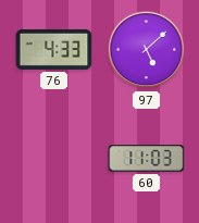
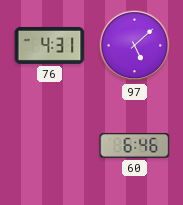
76: 4:33 -> 4:31
60: 11:03 -> 6:46
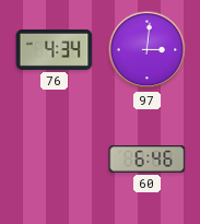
76: 4:31 -> 4:34
97: 5:08 -> 3:01
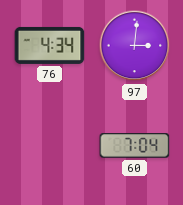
60: 6:46 -> 7:04
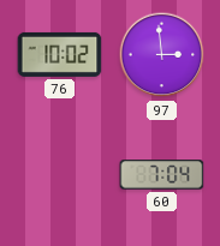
76: 4:34 -> 10:02
97: 3:01 -> 2:59
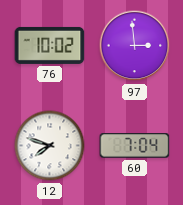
12: none -> 7:48
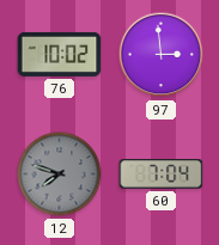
12 dial: white -> grey
